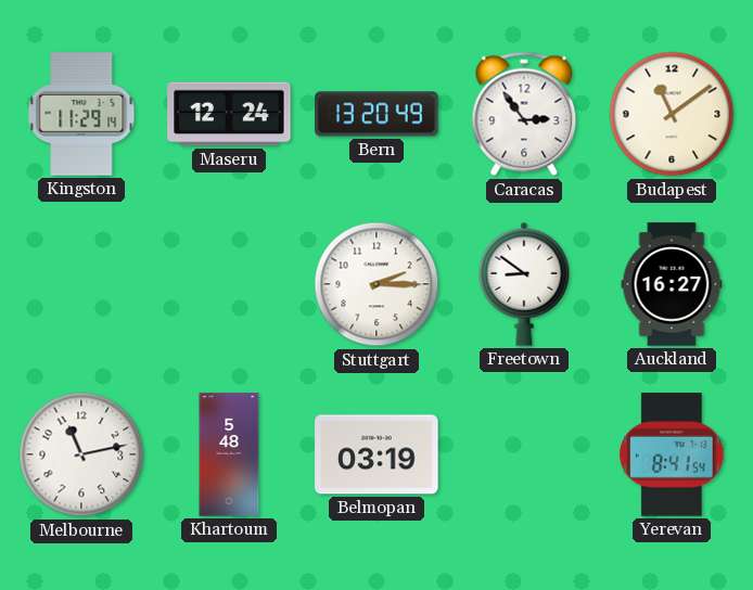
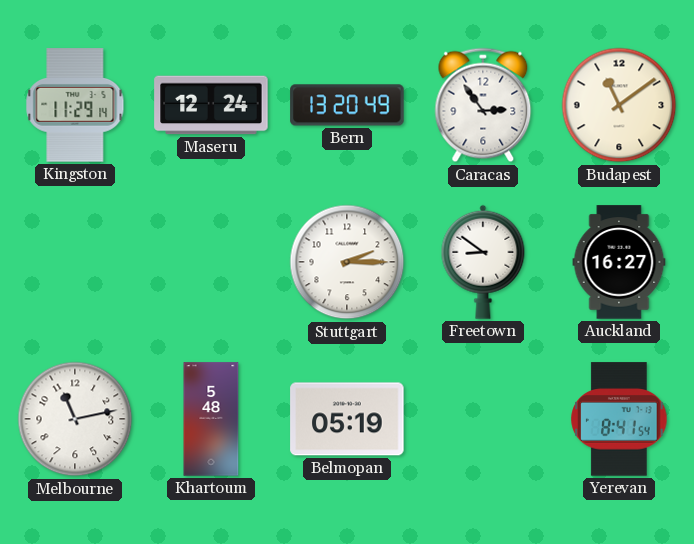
Belmopan: 03:19 -> 05:19
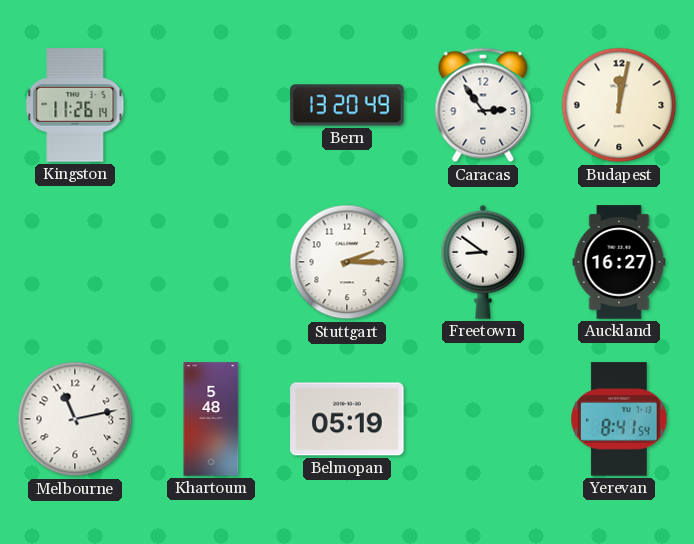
Kingston: 11:29 -> 11:26
Maseru: 12:24 -> none
Budapest: 11:09 -> 12:02
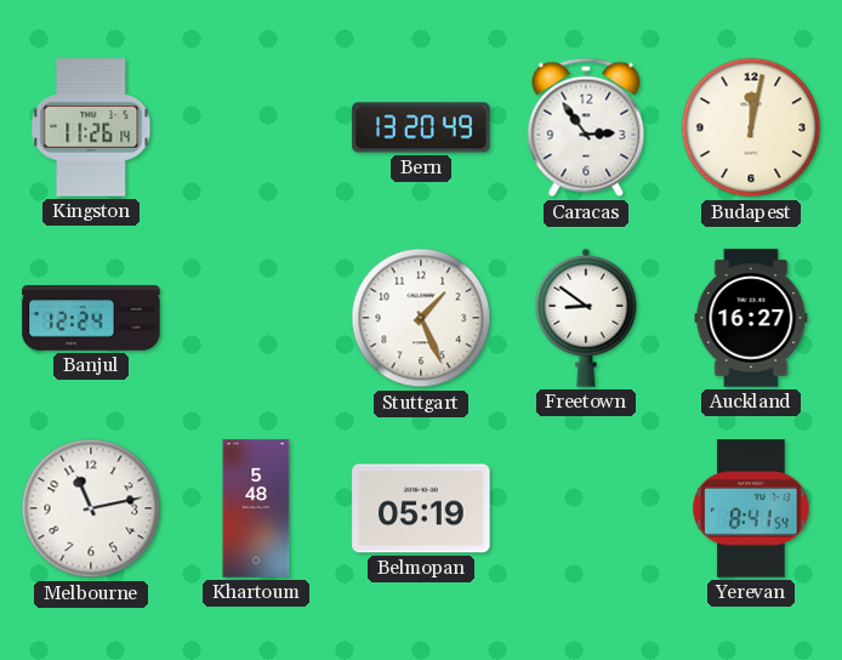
Banjul: none -> 12:24
Stuttgart: 2:15 -> 1:26
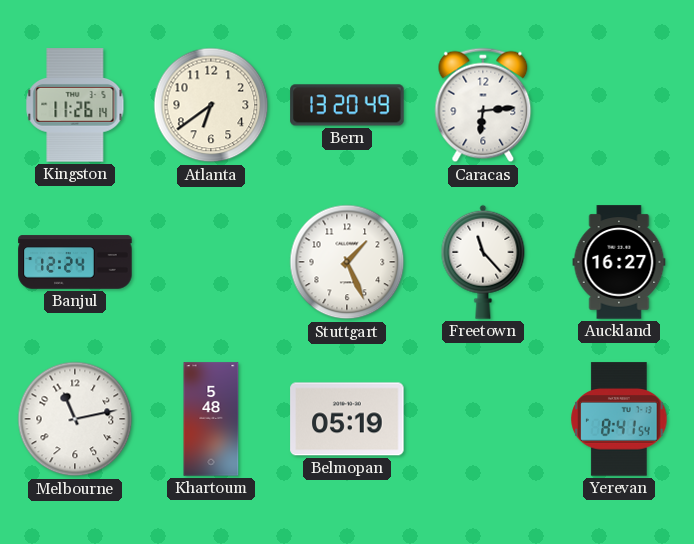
Atlanta: none -> 6:39
Caracas: 2:54 -> 6:14
Budapest: 12:02 -> none
Freetown: 8:51 -> 11:23
